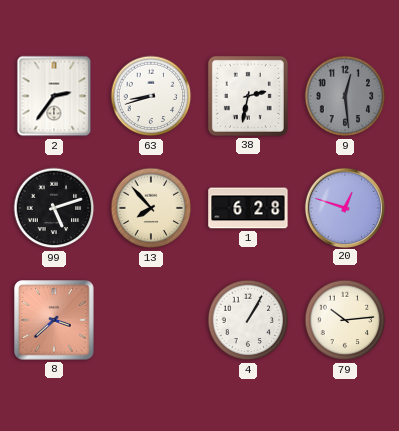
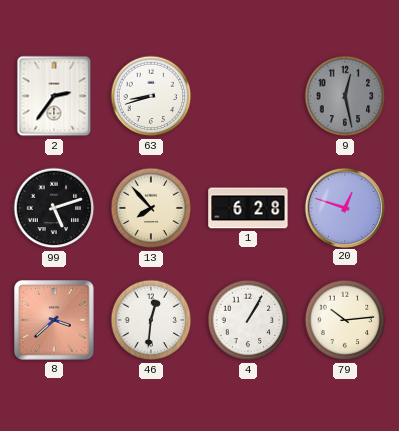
38: 2:32 -> none
9: 12:29 -> 12:28
46: none -> 12:31
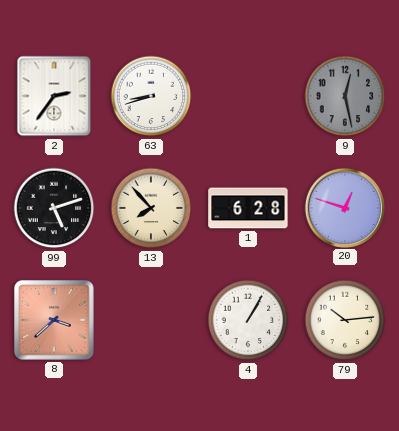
46: 12:31 -> none
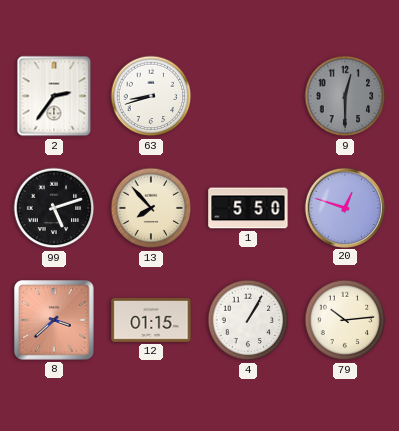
9: 12:28 -> 12:30
1: 6:28 -> 5:50
12: none -> 01:15
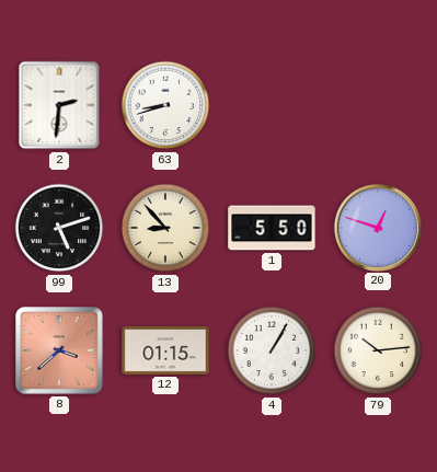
2: 2:36 -> 2:31
9: 12:30 -> none
13: 7:53 -> 8:53
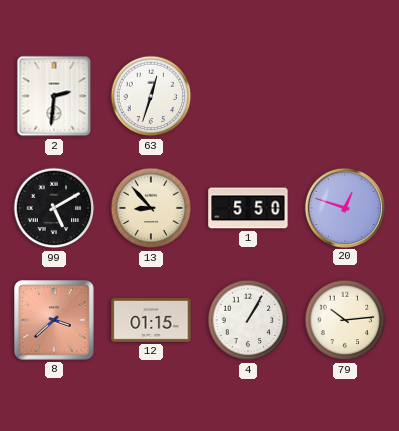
63: 8:42 -> 12:33
99: 5:12 -> 5:10
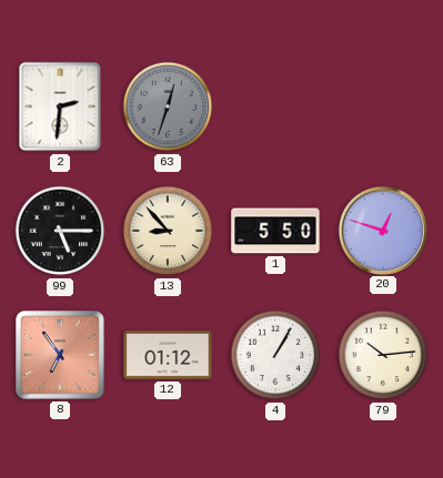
63 dial: white -> grey
99: 5:10 -> 5:15
8: 3:38 -> 6:54
12: 01:15 -> 01:12
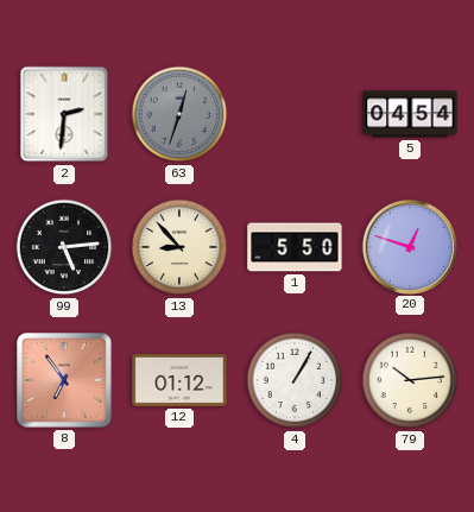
5: none -> 04:54
99: 5:15 -> 5:14
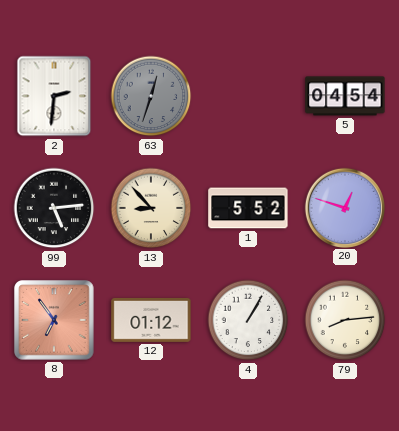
1: 5:50 -> 5:52
79: 10:14 -> 8:14
